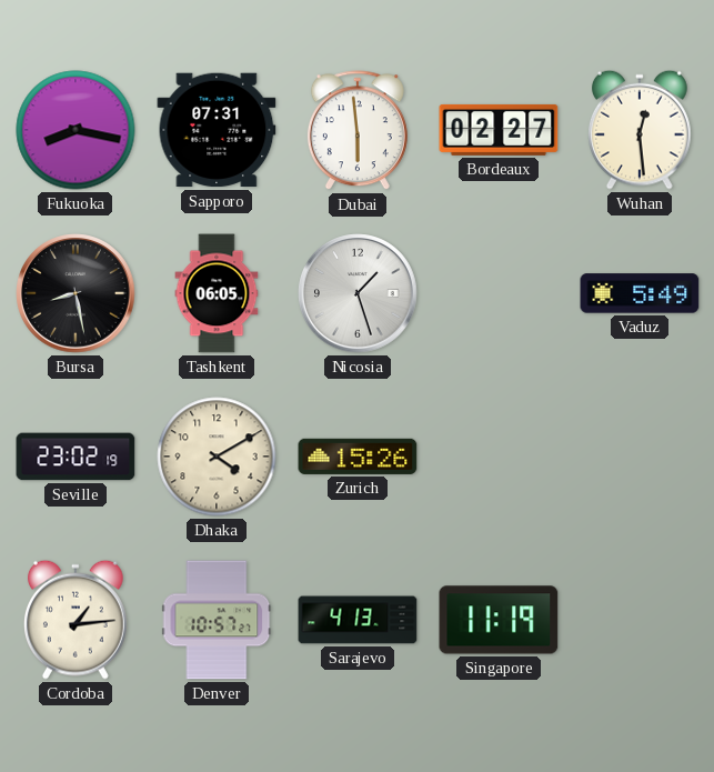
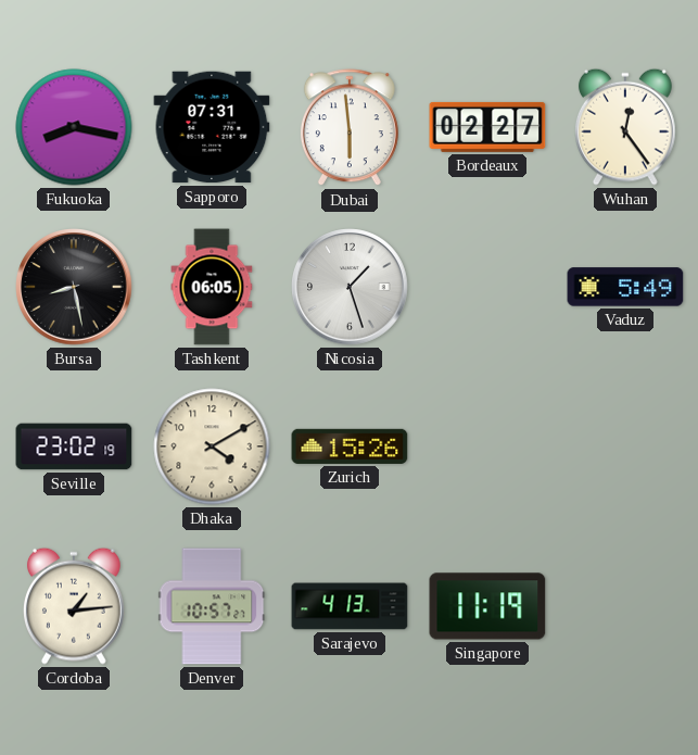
Wuhan: 12:29 -> 12:24
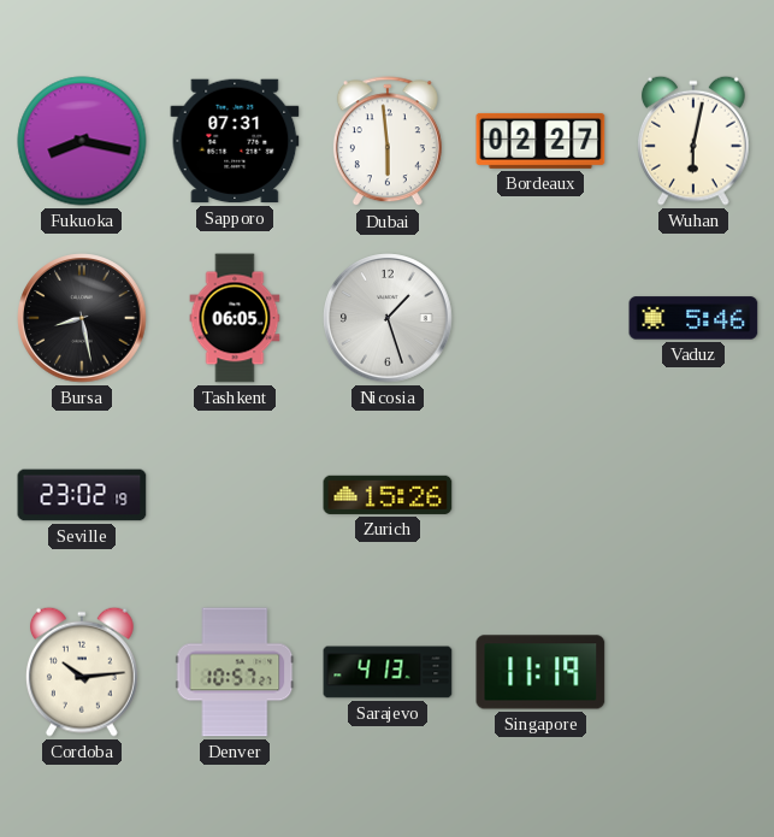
Wuhan: 12:24 -> 6:02
Vaduz: 5:49 -> 5:46
Dhaka: 4:10 -> none
Cordoba: 1:14 -> 10:14
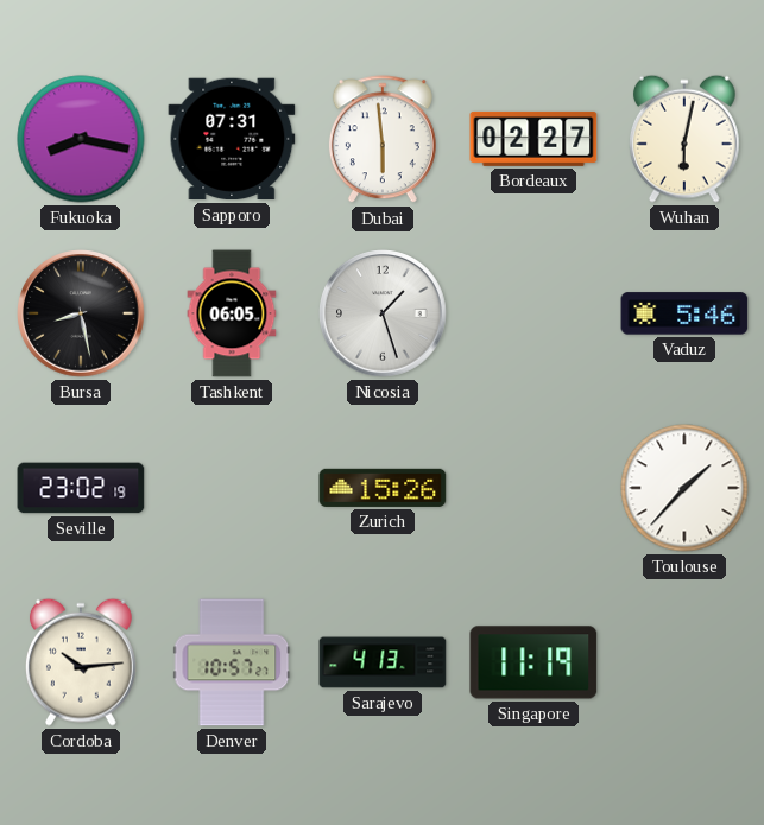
Toulouse: none -> 1:37
